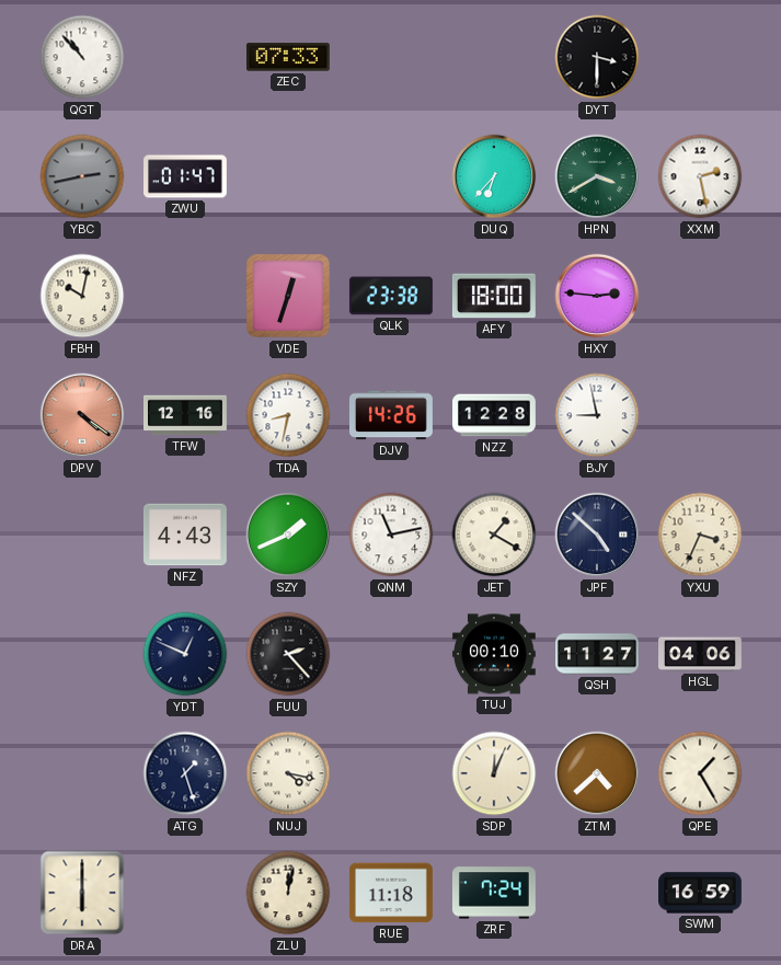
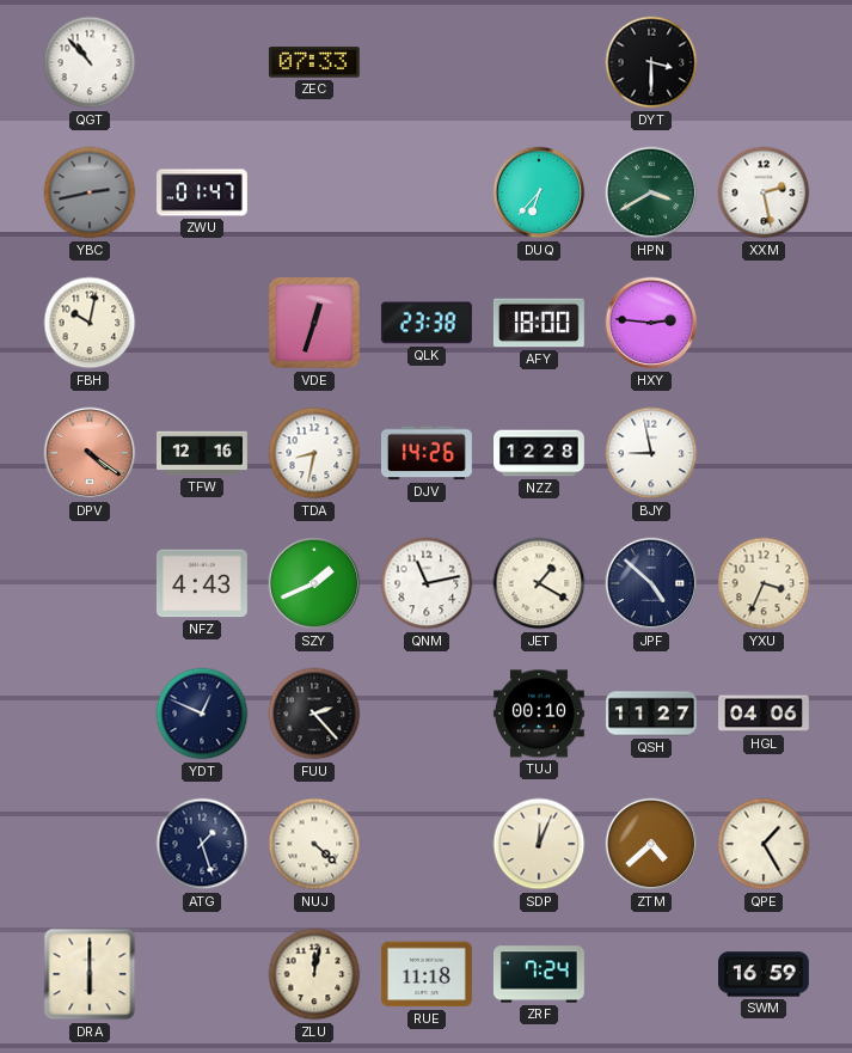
NUJ: 4:17 -> 4:22
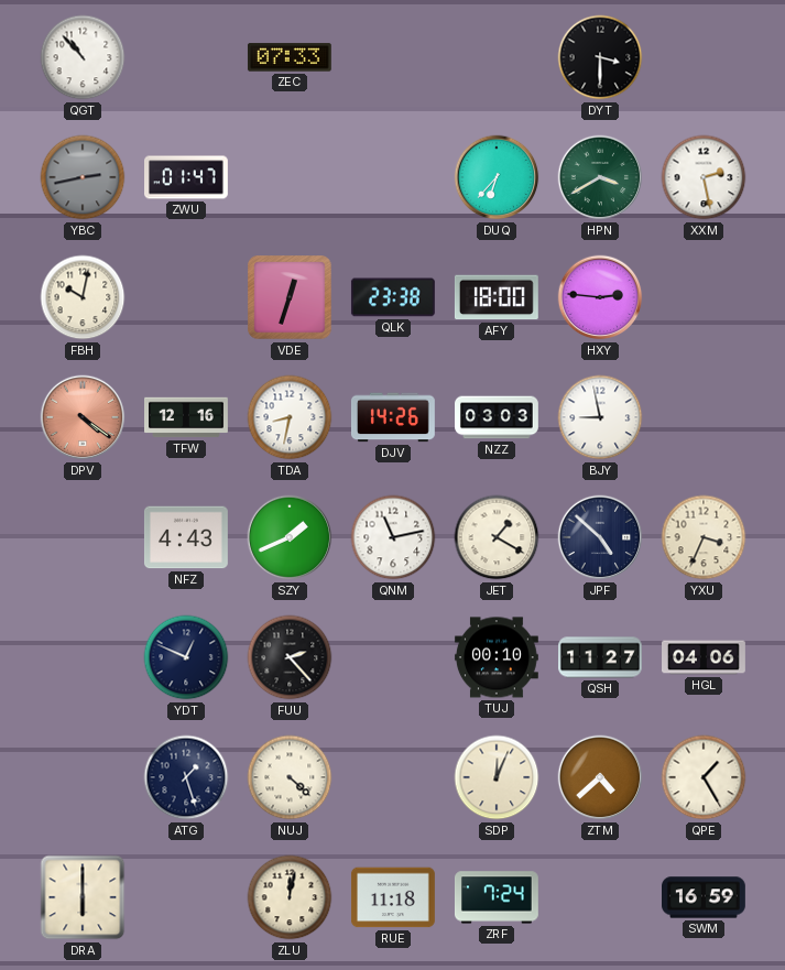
NZZ: 12:28 -> 03:03
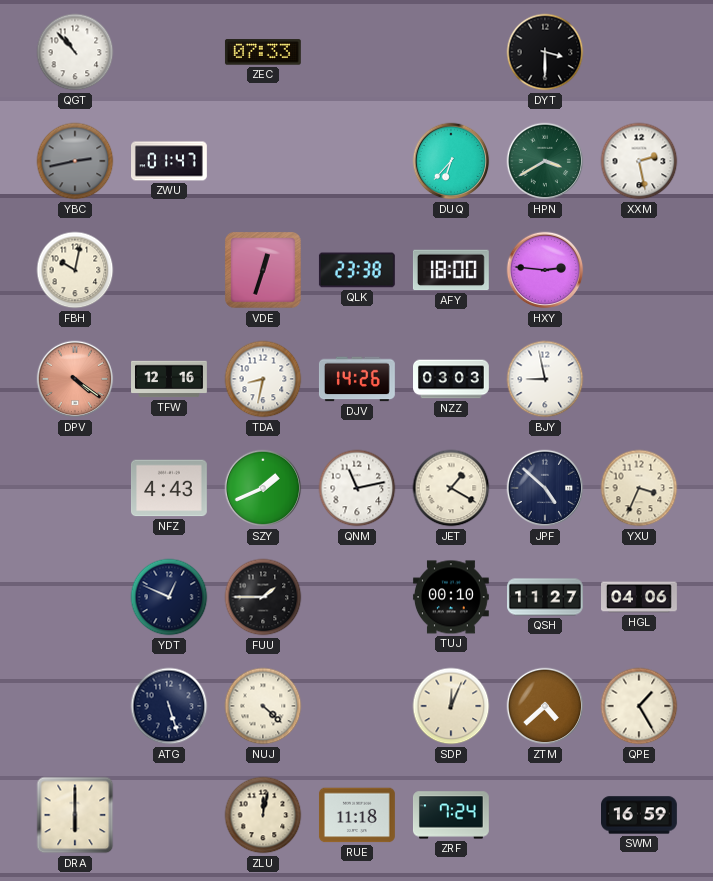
FUU: 2:23 -> 1:45
ATG: 1:27 -> 5:27
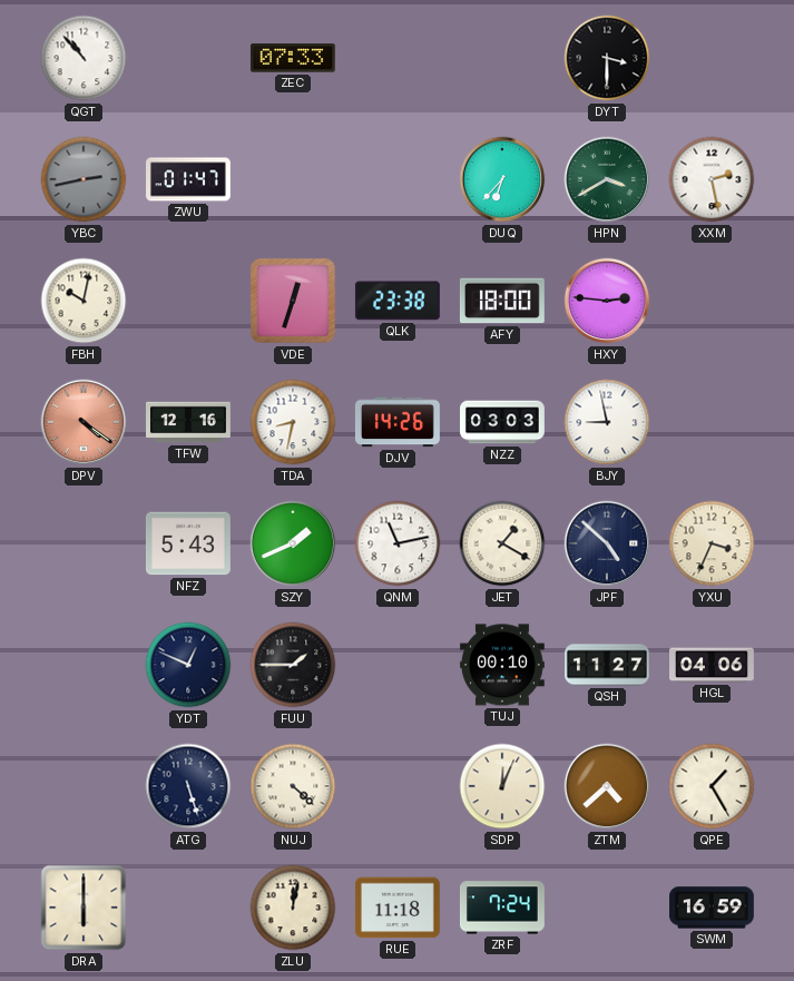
NFZ: 4:43 -> 5:43
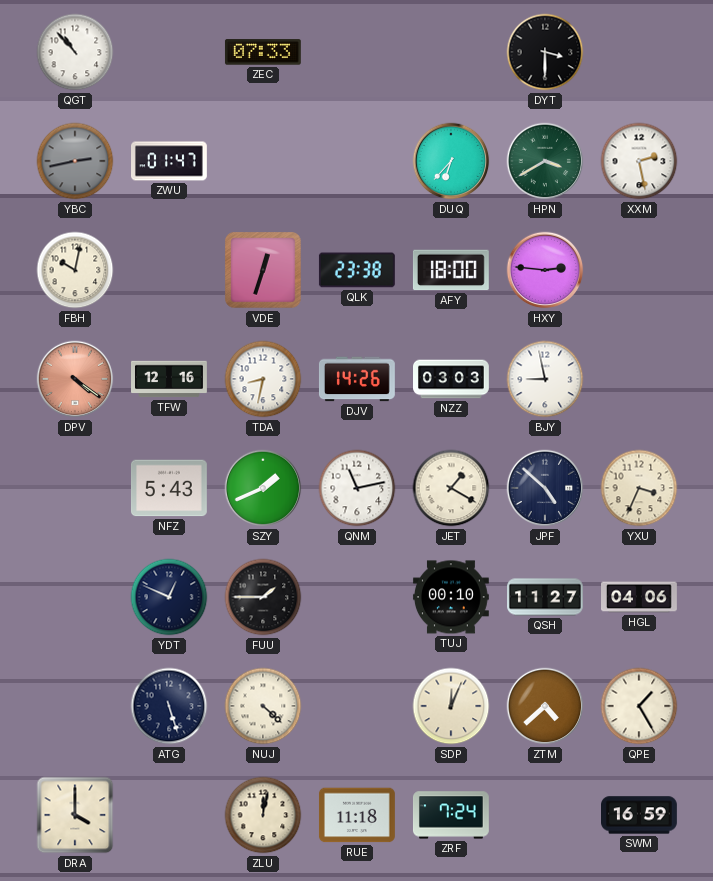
DRA: 6:00 -> 4:00
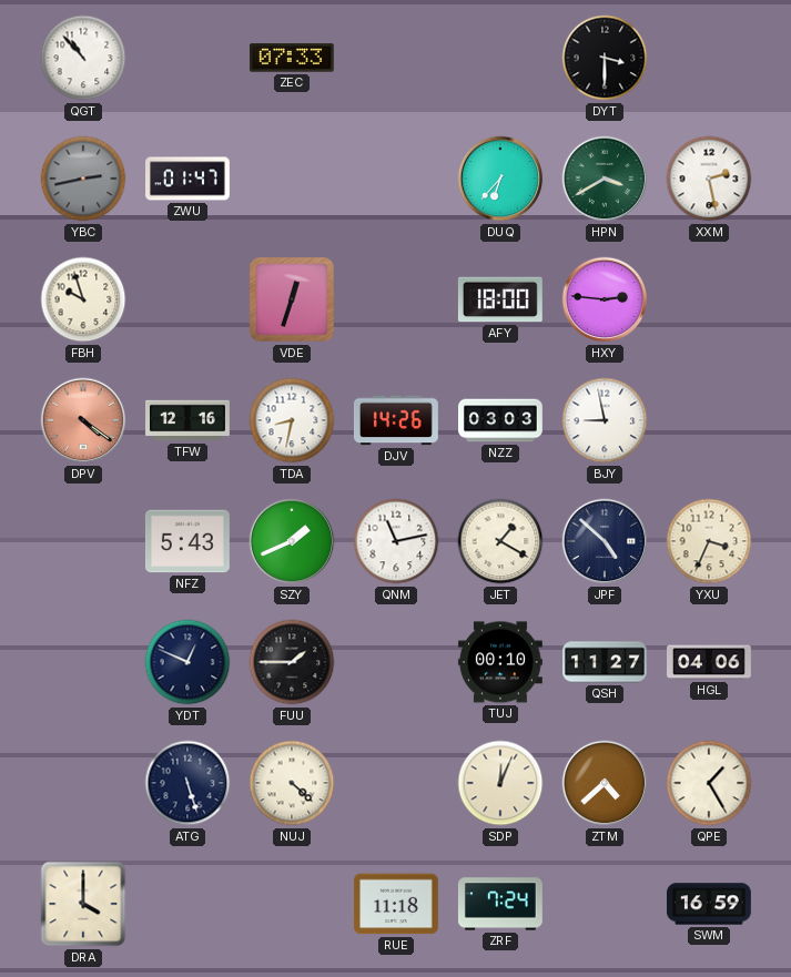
FBH: 10:02 -> 9:57
QLK: 23:38 -> none
ZLU: 12:02 -> none
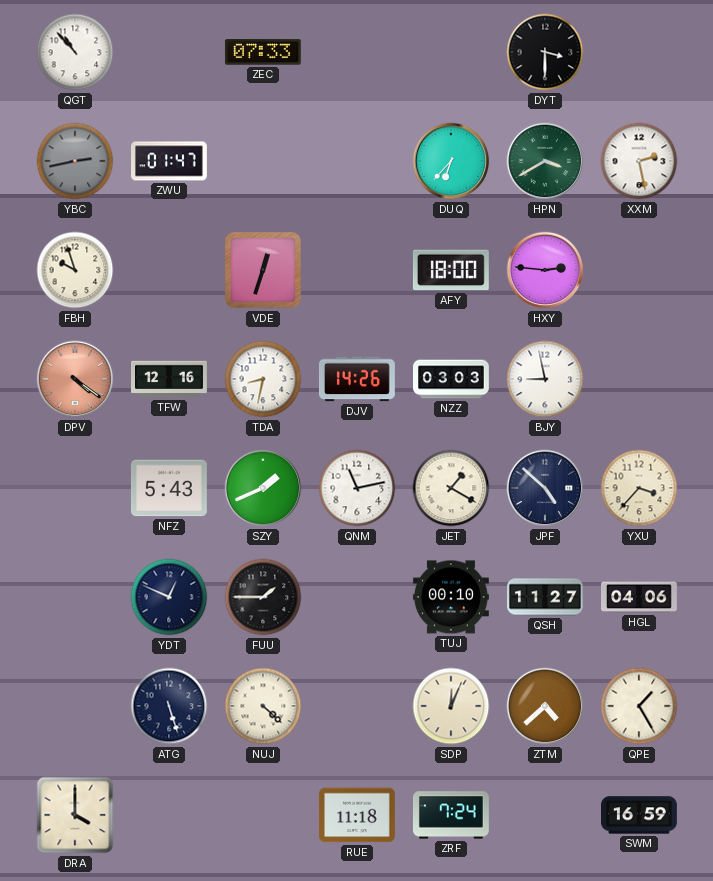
YXU: 3:34 -> 3:37
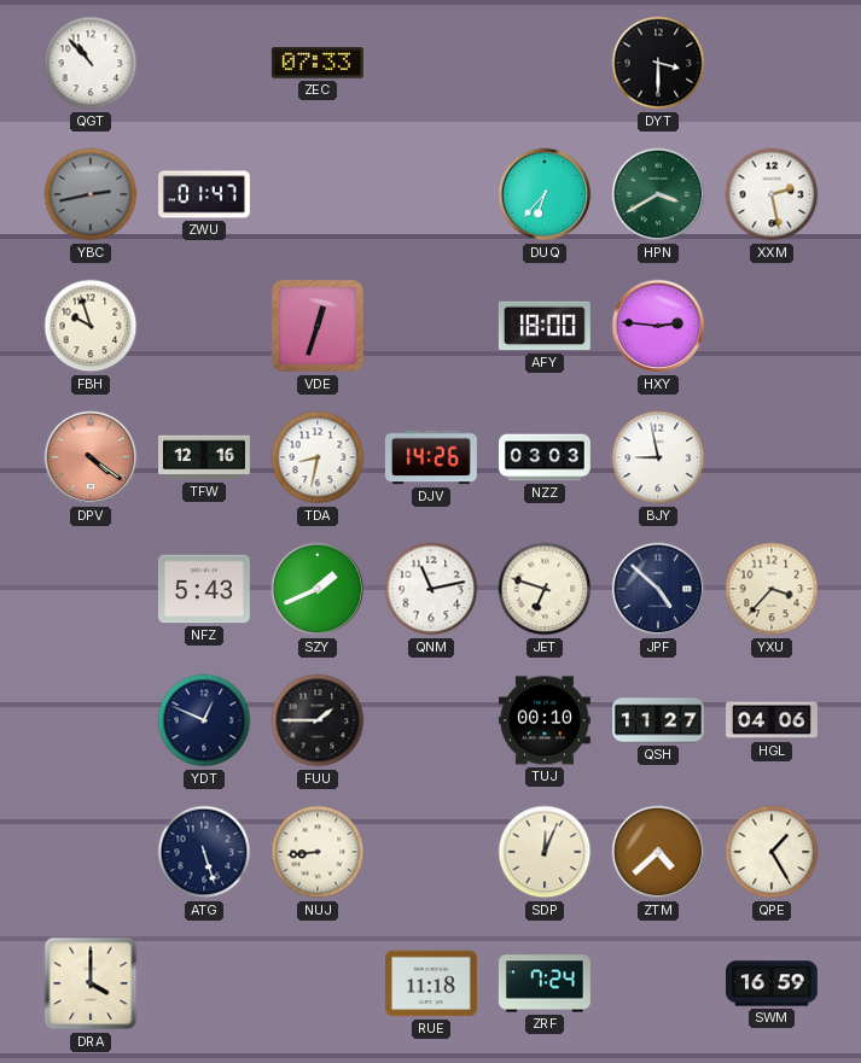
JET: 1:20 -> 6:48
NUJ: 4:22 -> 8:44
